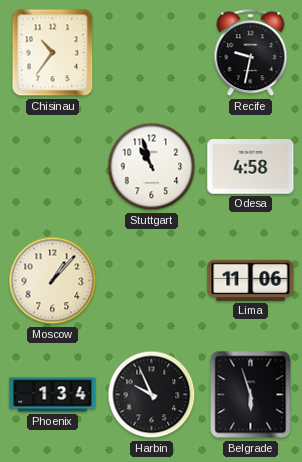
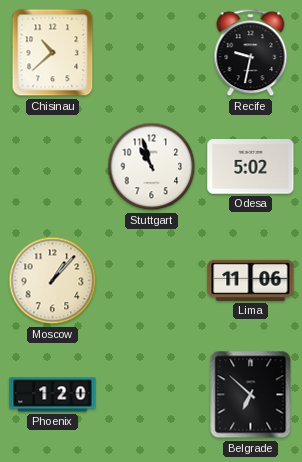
Chisinau: 10:36 -> 10:38
Odesa: 4:58 -> 5:02
Phoenix: 1:34 -> 1:20
Harbin: 9:56 -> none
Belgrade: 5:57 -> 6:52
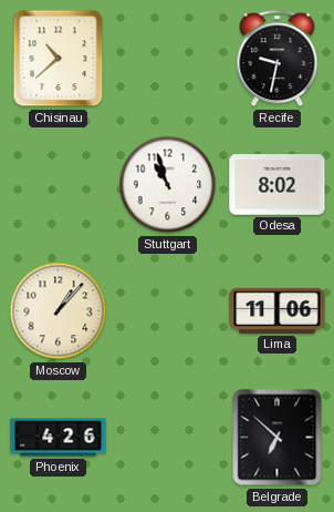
Odesa: 5:02 -> 8:02
Phoenix: 1:20 -> 4:26
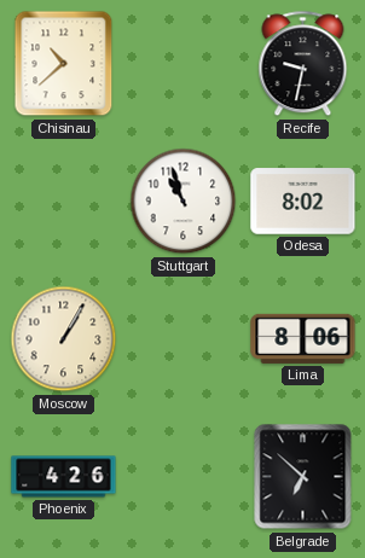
Moscow: 1:07 -> 1:05
Lima: 11:06 -> 8:06
